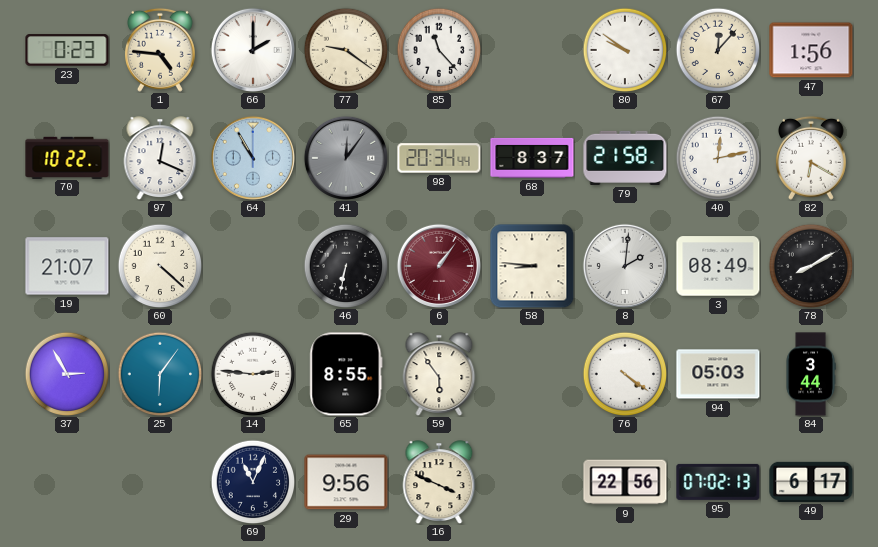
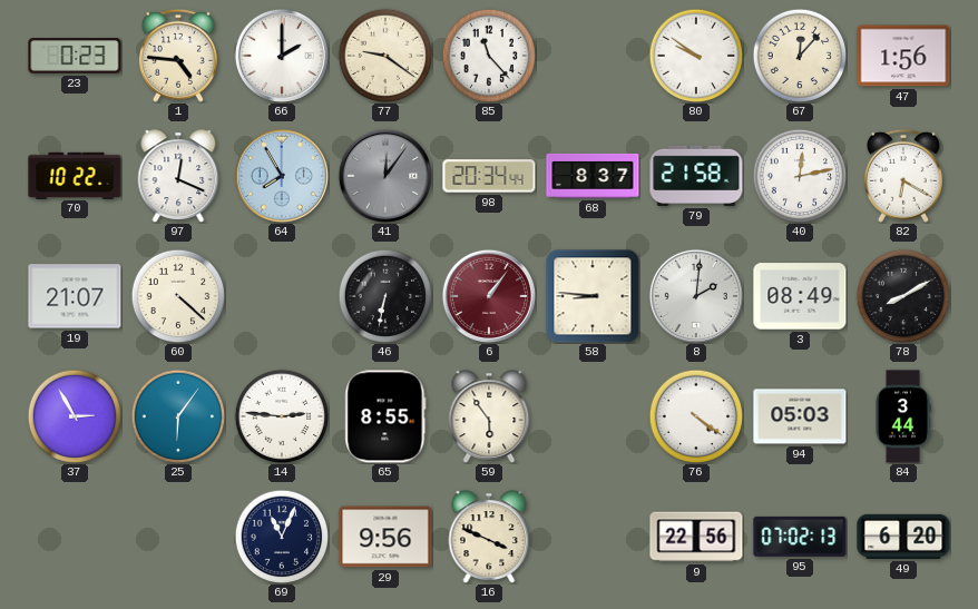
64: 10:55 -> 7:55
49: 6:17 -> 6:20
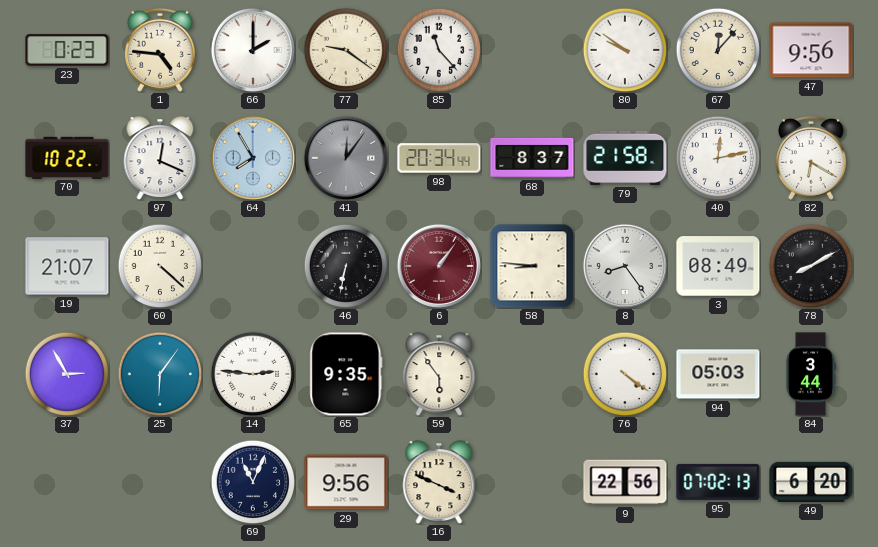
47: 1:56 -> 9:56
8: 2:01 -> 8:24
65: 8:55 -> 9:35
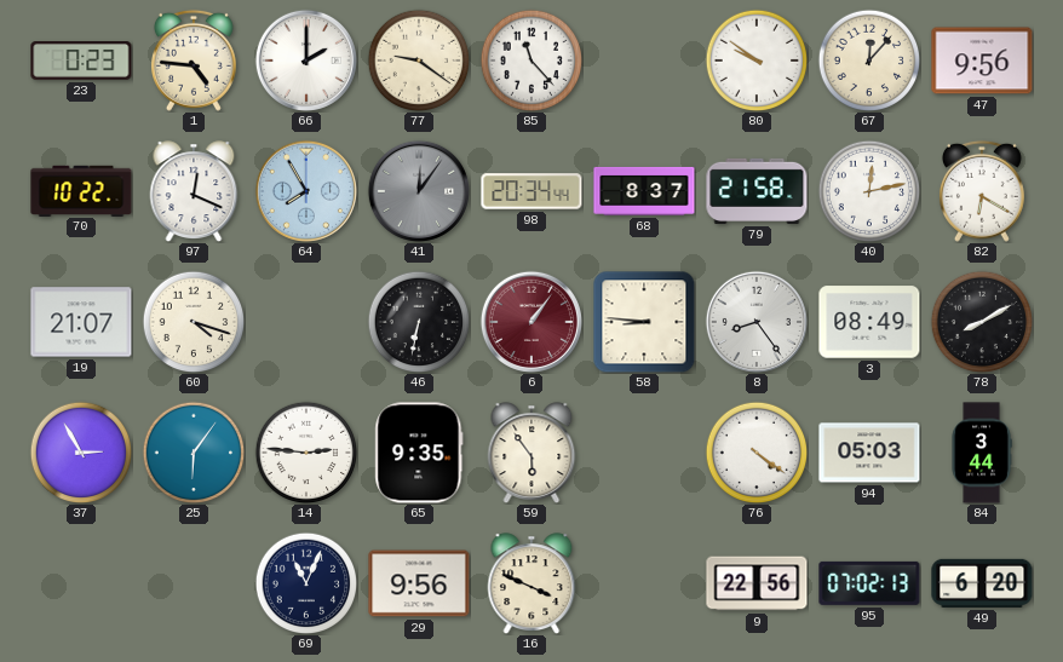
60: 4:22 -> 4:18
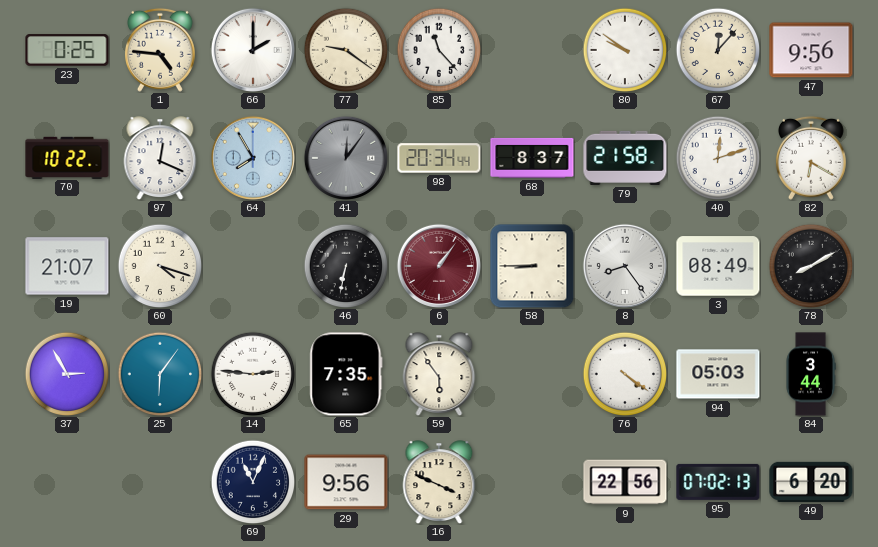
23: 0:23 -> 0:25
40: 12:13 -> 12:12
58: 8:46 -> 8:45
65: 9:35 -> 7:35
